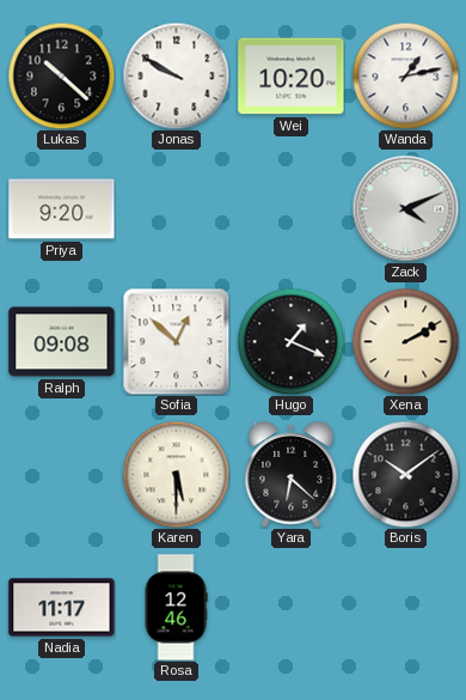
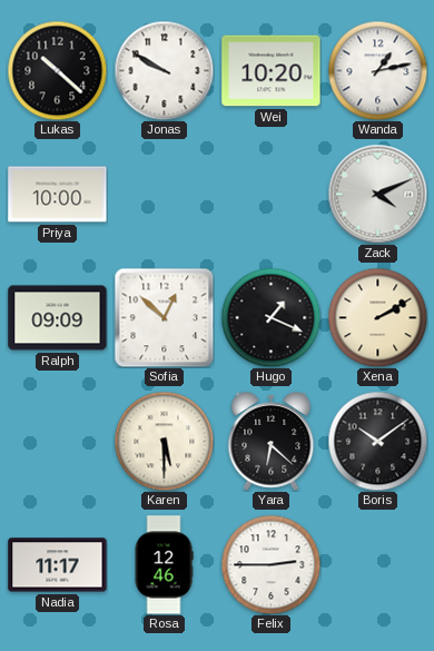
Priya: 9:20 -> 10:00
Ralph: 09:08 -> 09:09
Felix: none -> 2:45
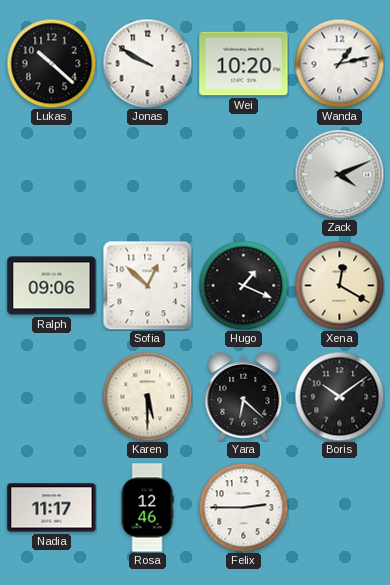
Priya: 10:00 -> none
Ralph: 09:09 -> 09:06
Xena: 2:10 -> 12:20
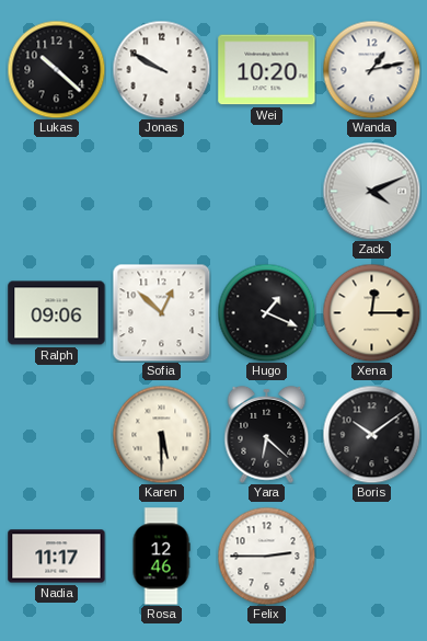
Xena: 12:20 -> 12:15
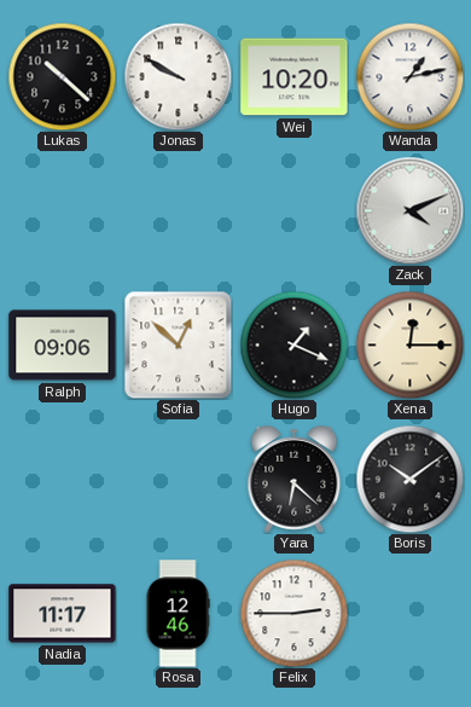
Karen: 5:30 -> none
